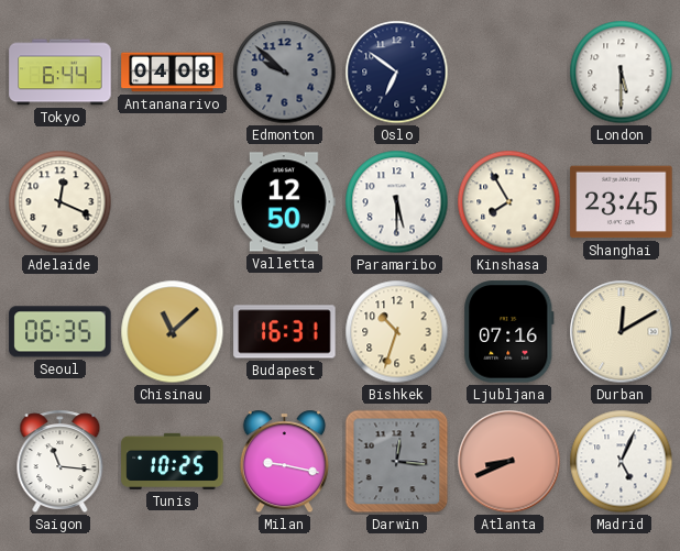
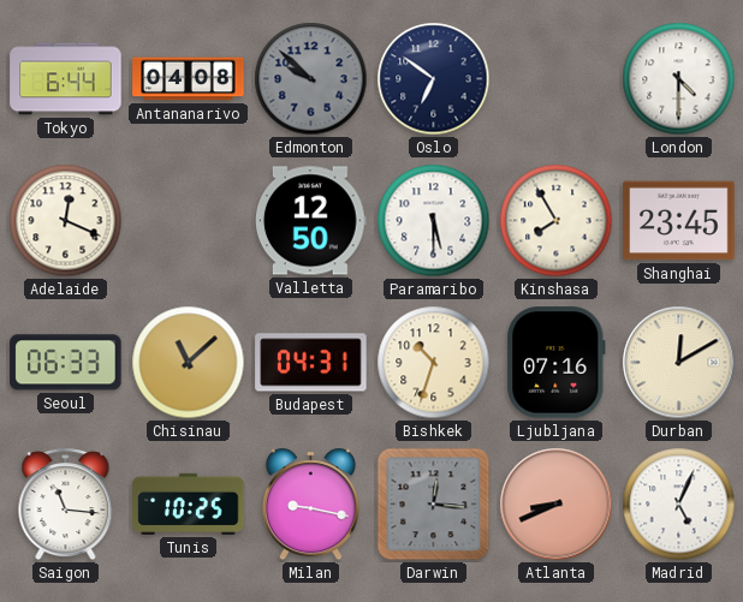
London: 5:30 -> 4:30
Seoul: 06:35 -> 06:33
Budapest: 16:31 -> 04:31
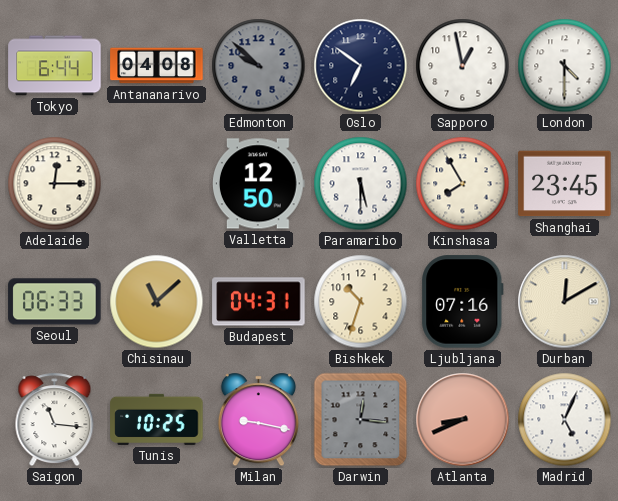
Sapporo: none -> 12:58
Adelaide: 12:19 -> 12:15
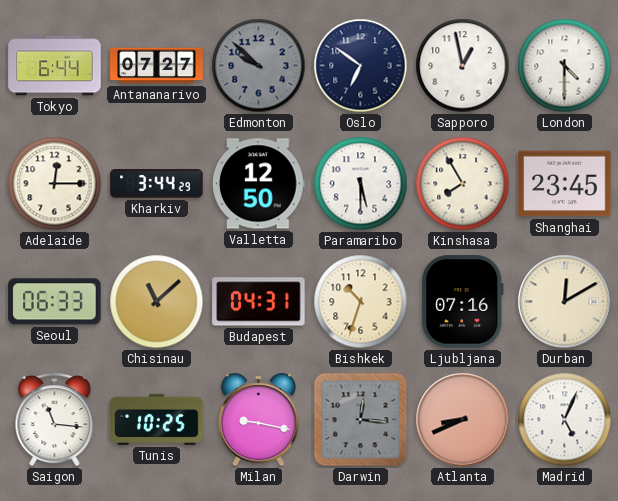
Antananarivo: 04:08 -> 07:27
Kharkiv: none -> 3:44
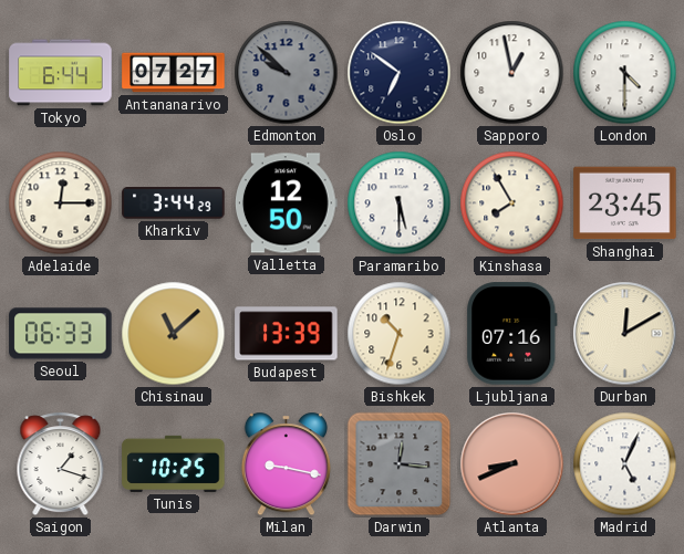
Budapest: 04:31 -> 13:39
Saigon: 11:16 -> 1:18
